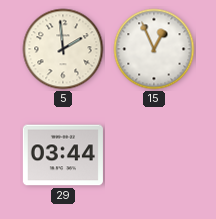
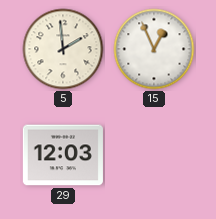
29: 03:44 -> 12:03
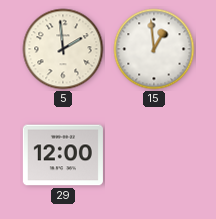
15: 12:56 -> 12:59
29: 12:03 -> 12:00
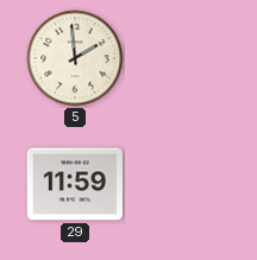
15: 12:59 -> none
29: 12:00 -> 11:59
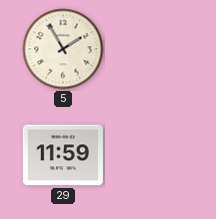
5: 1:59 -> 1:55
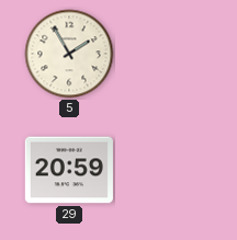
29: 11:59 -> 20:59
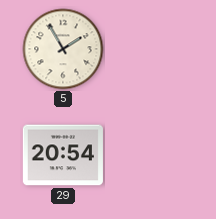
29: 20:59 -> 20:54
